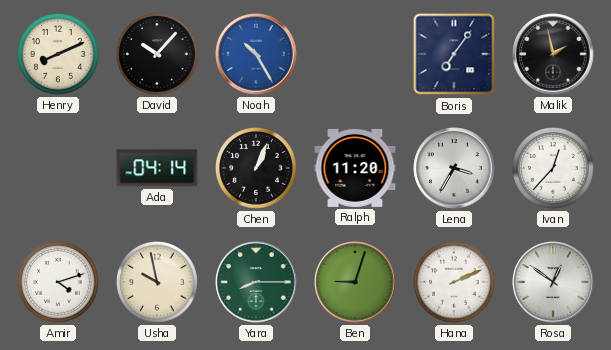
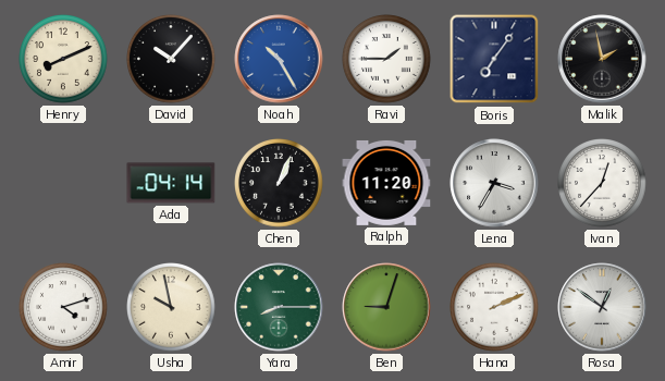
Ravi: none -> 1:45
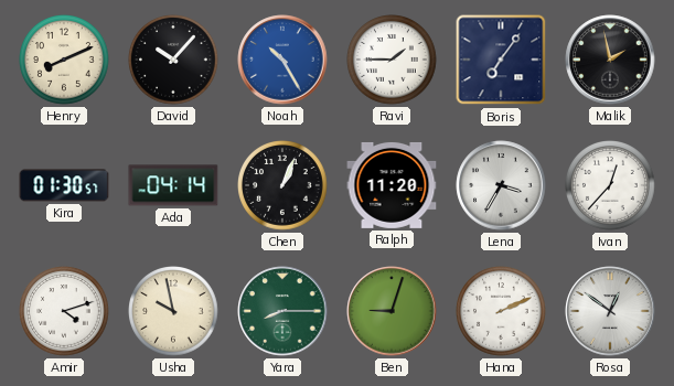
Kira: none -> 01:30
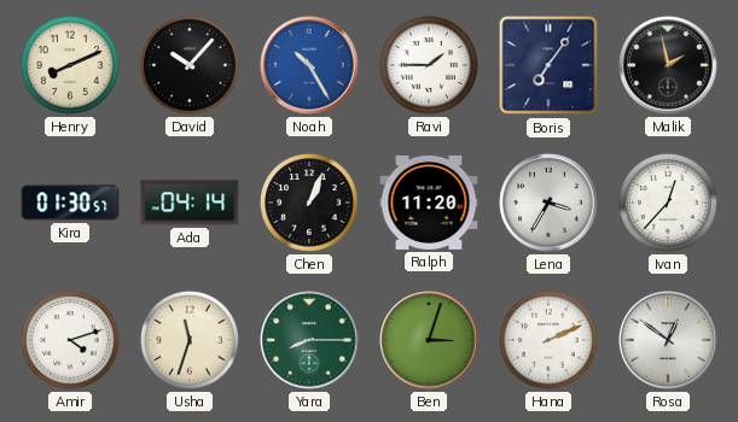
Usha: 9:58 -> 11:33
Ben: 9:03 -> 3:03
